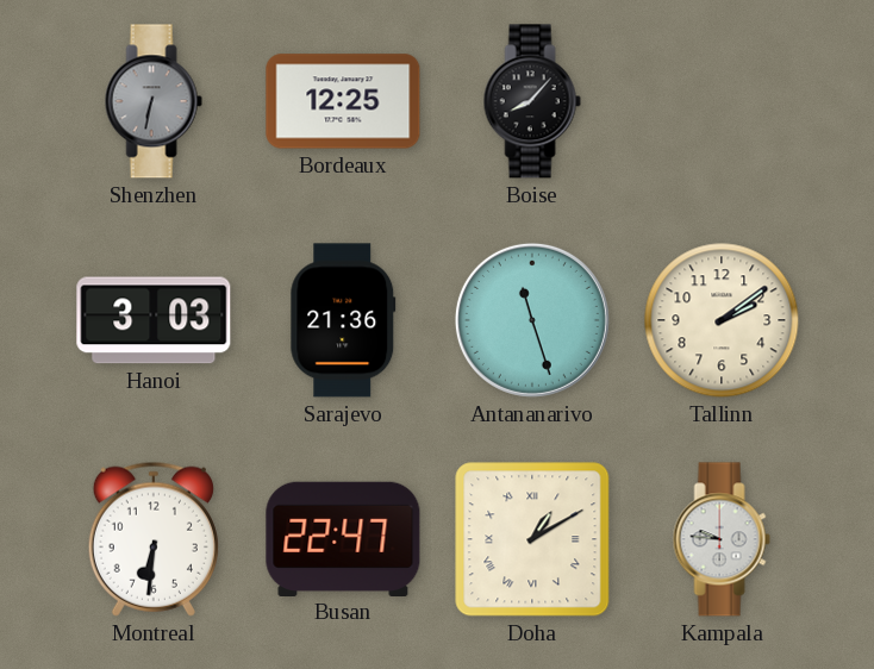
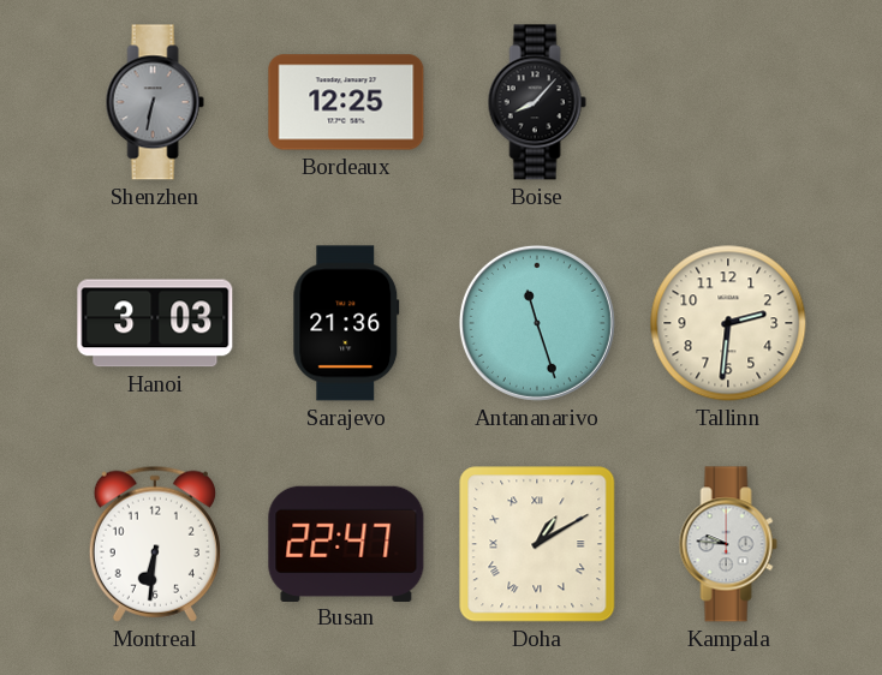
Tallinn: 2:09 -> 2:31
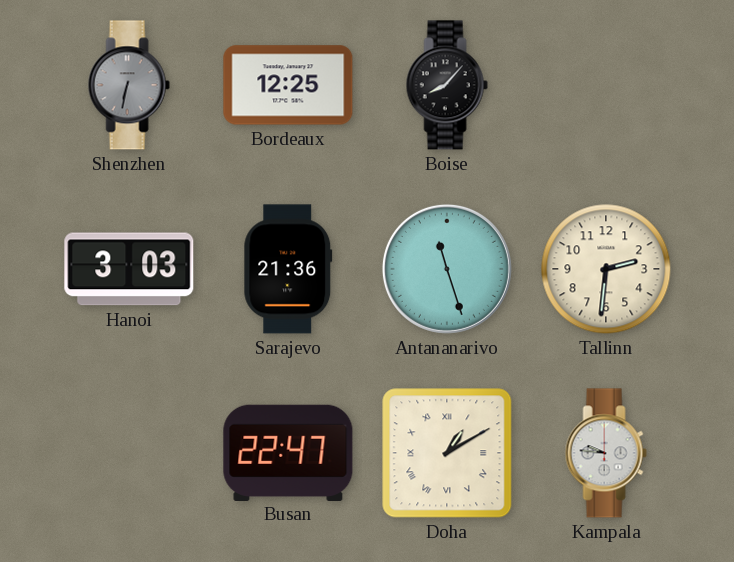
Montreal: 6:31 -> none
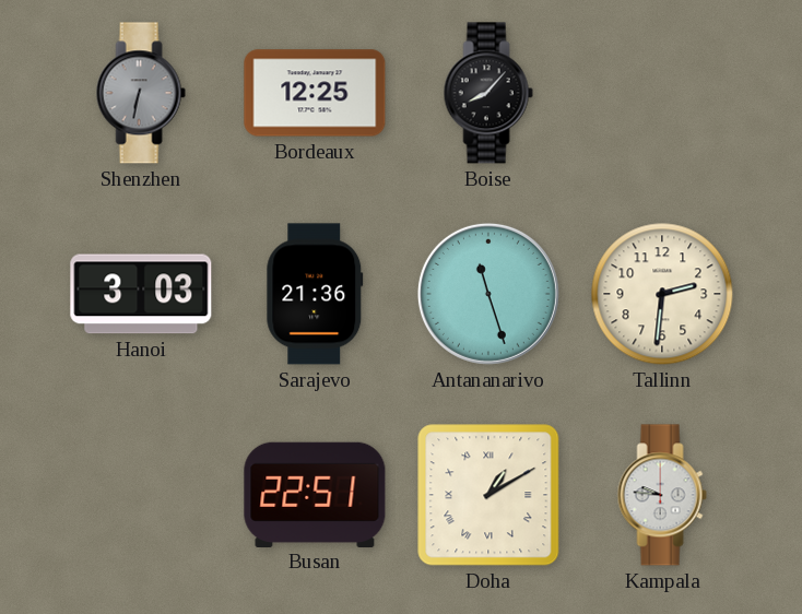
Busan: 22:47 -> 22:51
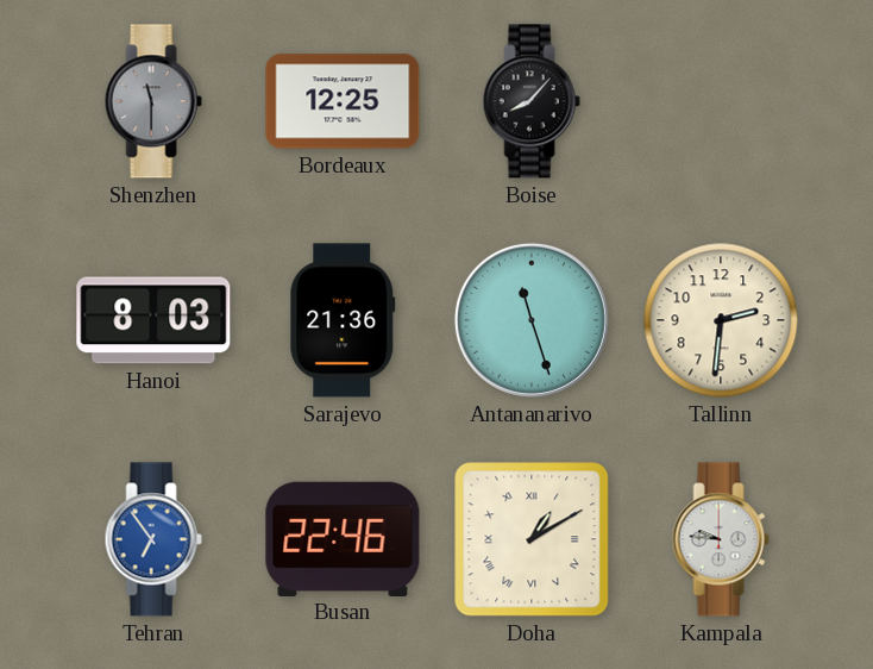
Shenzhen: 6:32 -> 11:30
Hanoi: 3:03 -> 8:03
Tehran: none -> 6:54
Busan: 22:51 -> 22:46
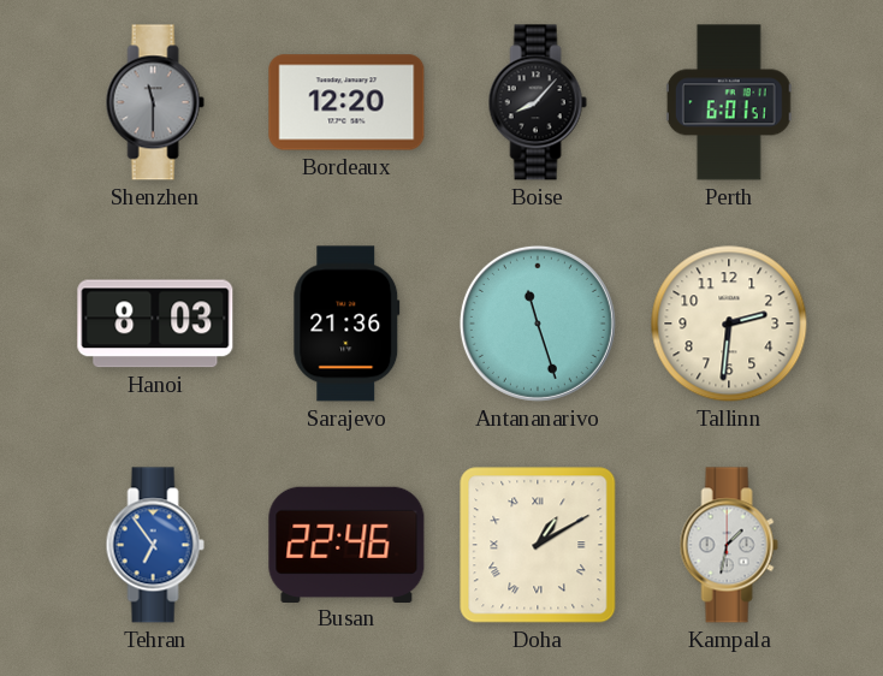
Bordeaux: 12:25 -> 12:20
Perth: none -> 6:01
Kampala: 9:46 -> 1:32
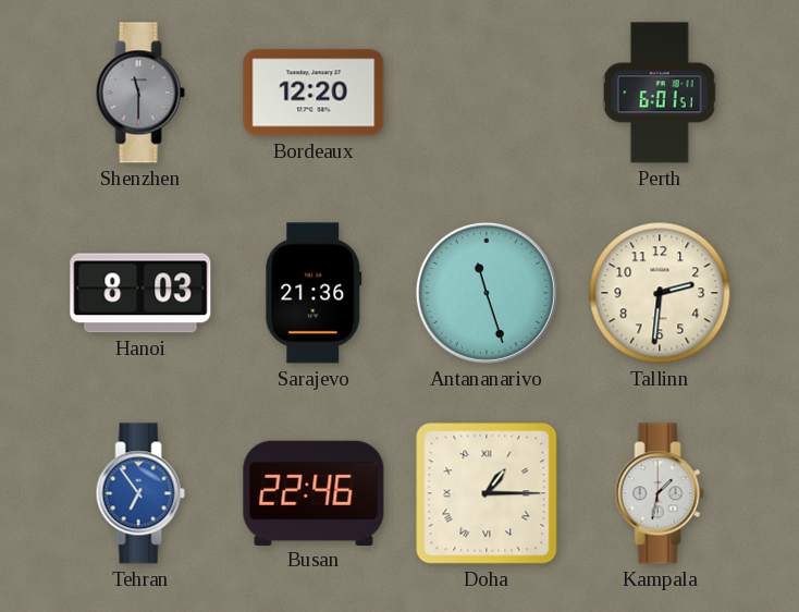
Boise: 8:07 -> none
Doha: 1:10 -> 1:15
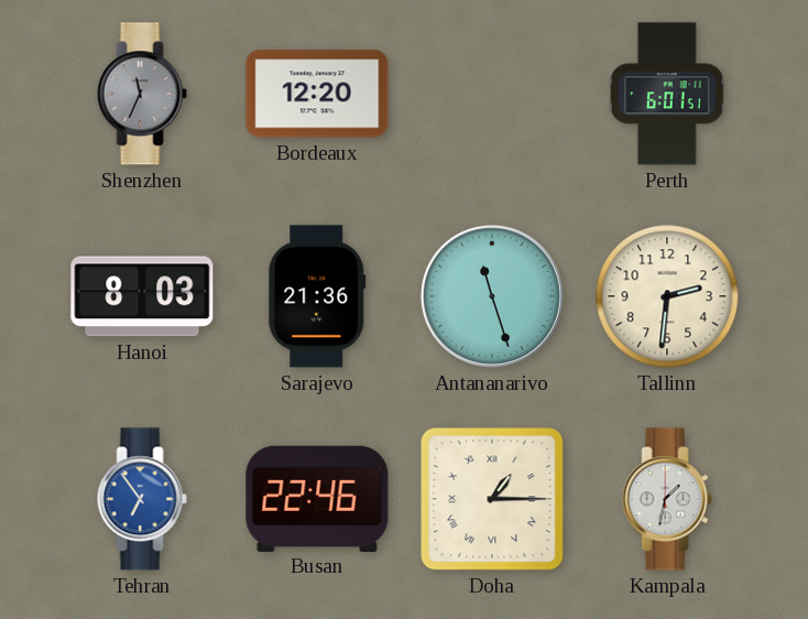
Shenzhen: 11:30 -> 11:34
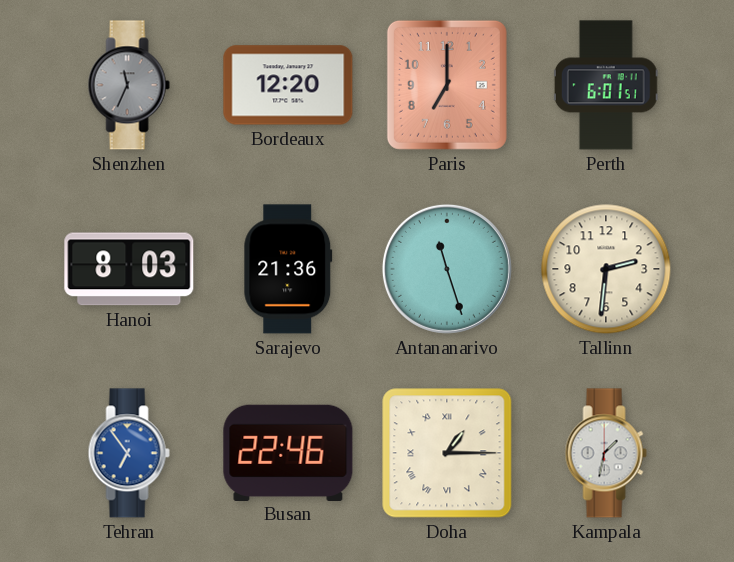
Paris: none -> 7:00
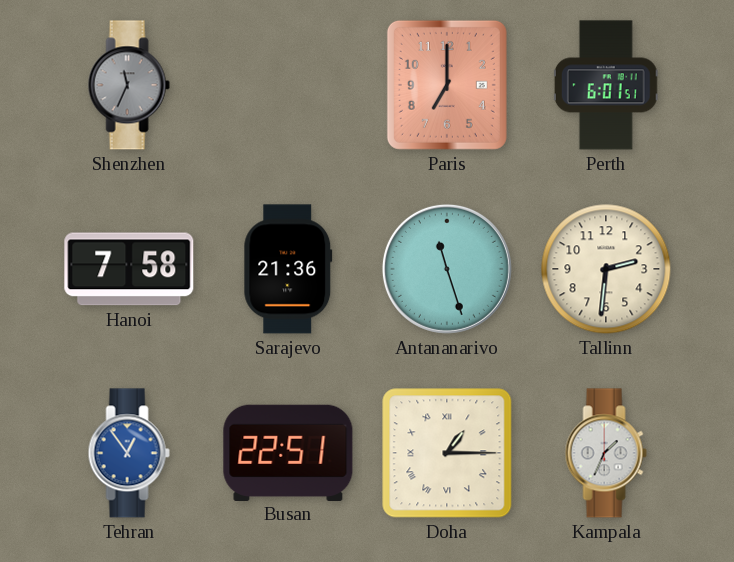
Bordeaux: 12:20 -> none
Hanoi: 8:03 -> 7:58
Tehran: 6:54 -> 12:54
Busan: 22:46 -> 22:51
Kampala: 1:32 -> 1:34
